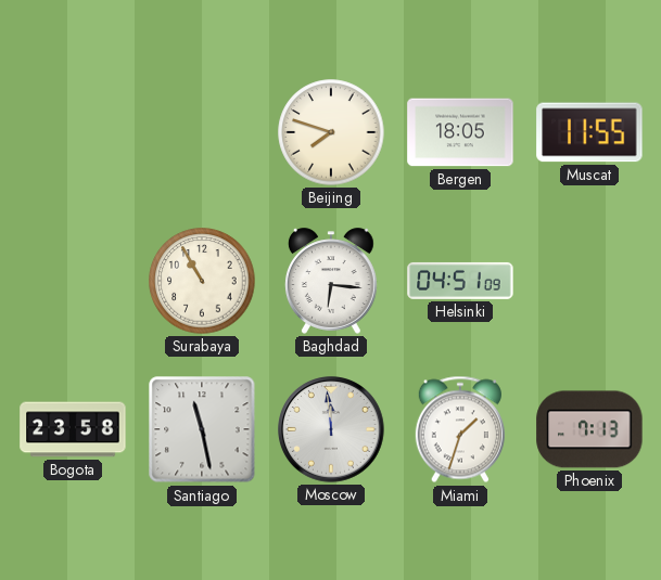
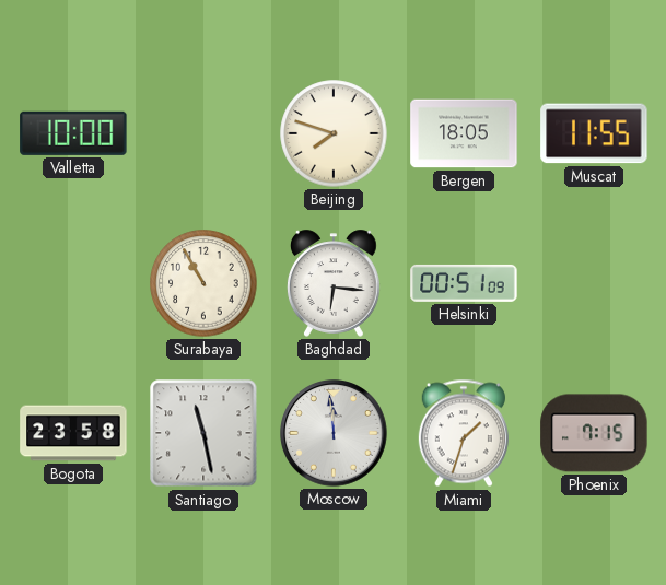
Valletta: none -> 10:00
Helsinki: 04:51 -> 00:51
Phoenix: 7:13 -> 7:15
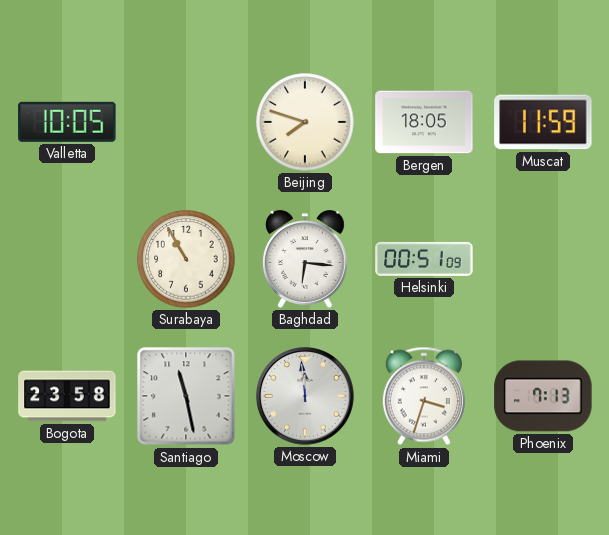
Valletta: 10:00 -> 10:05
Muscat: 11:55 -> 11:59
Miami: 1:33 -> 3:33
Phoenix: 7:15 -> 7:13
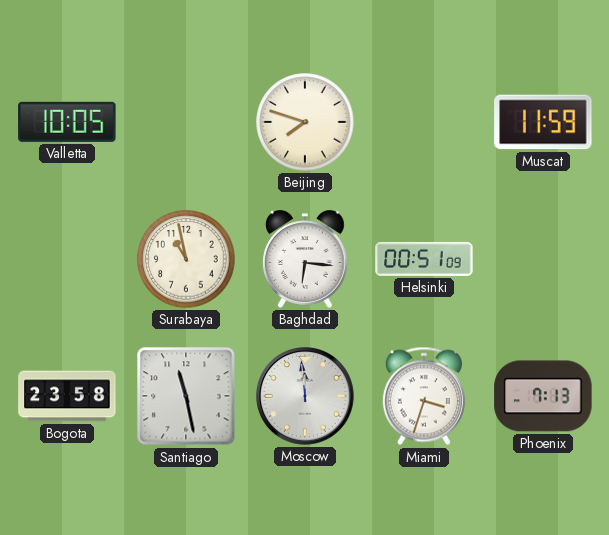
Bergen: 18:05 -> none
Surabaya: 10:55 -> 10:58
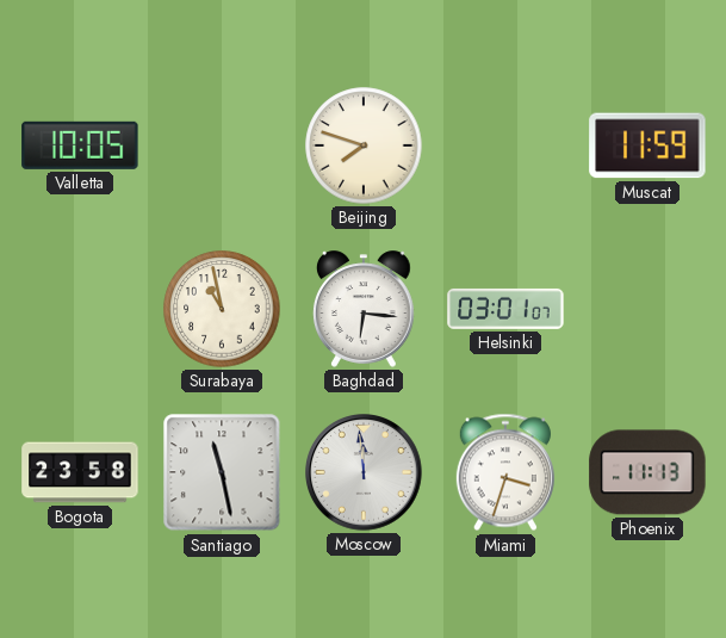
Helsinki: 00:51 -> 03:01
Phoenix: 7:13 -> 11:13
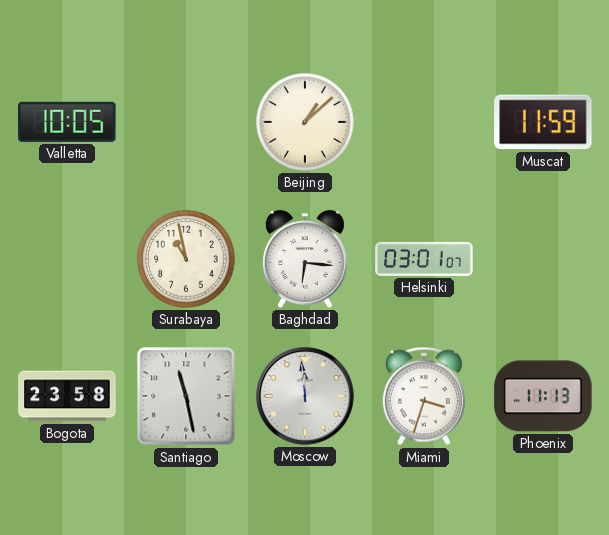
Beijing: 7:48 -> 1:08
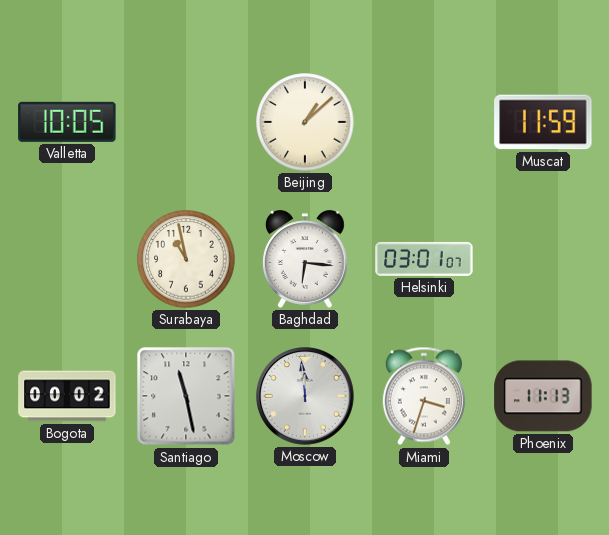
Bogota: 23:58 -> 00:02
